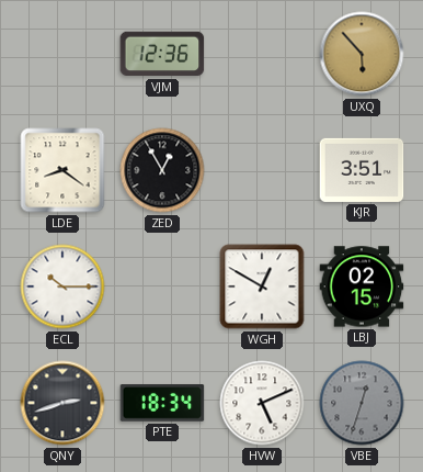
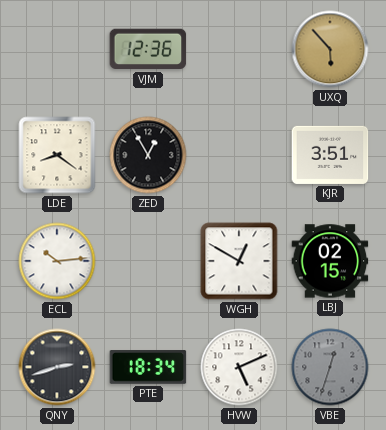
ECL: 10:15 -> 10:14
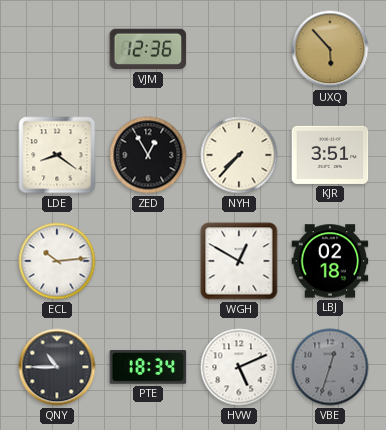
NYH: none -> 7:37
LBJ: 02:15 -> 02:18
QNY: 2:42 -> 10:45
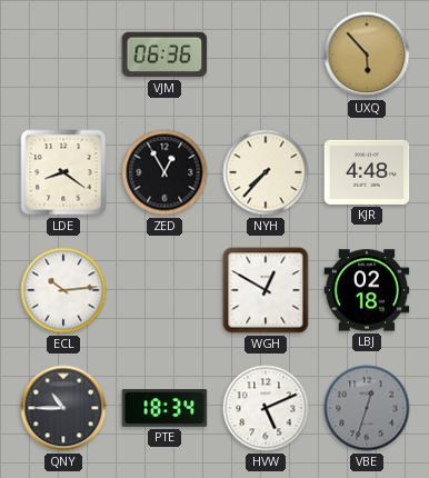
VJM: 12:36 -> 06:36
KJR: 3:51 -> 4:48
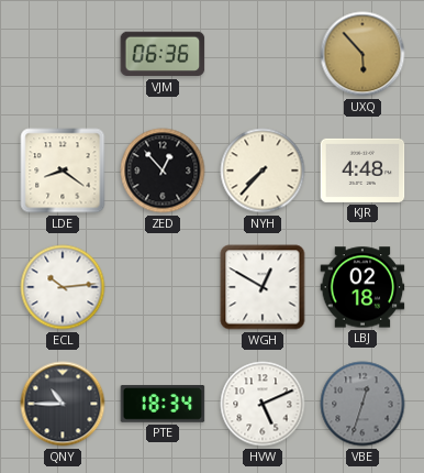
ZED: 12:55 -> 12:53
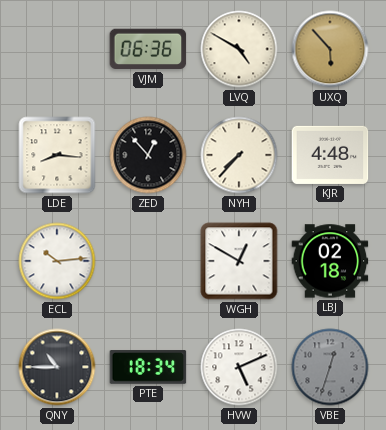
LVQ: none -> 4:50
LDE: 8:21 -> 8:16
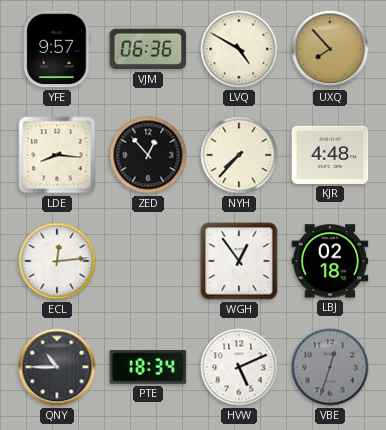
YFE: none -> 9:57
UXQ: 5:53 -> 7:53
ECL: 10:14 -> 12:14
WGH: 12:50 -> 12:54
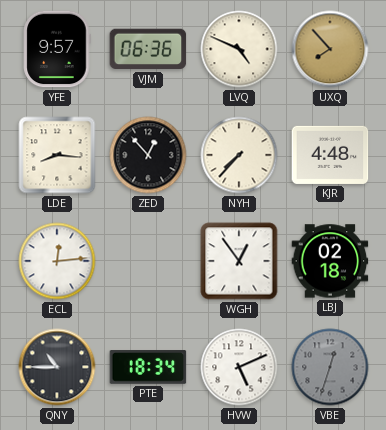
LVQ: 4:50 -> 4:49
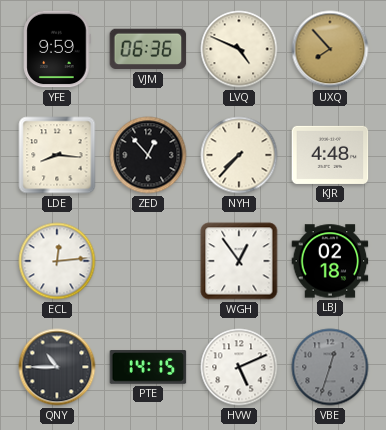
YFE: 9:57 -> 9:59
PTE: 18:34 -> 14:15
